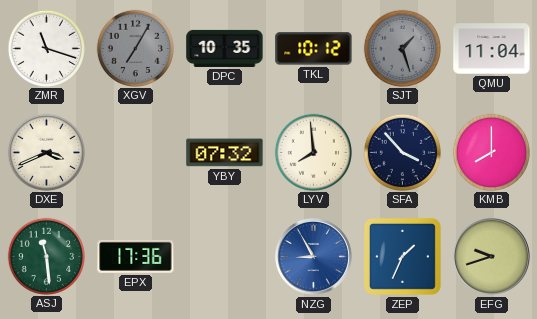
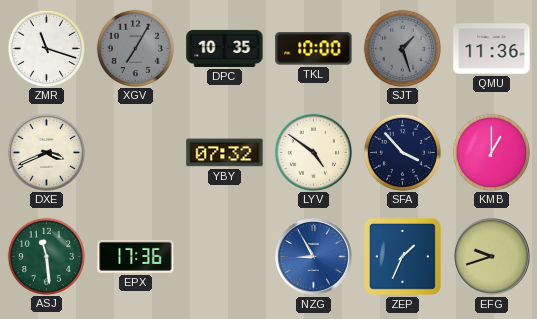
TKL: 10:12 -> 10:00
QMU: 11:04 -> 11:36
LYV: 7:59 -> 4:51
KMB: 8:00 -> 1:00
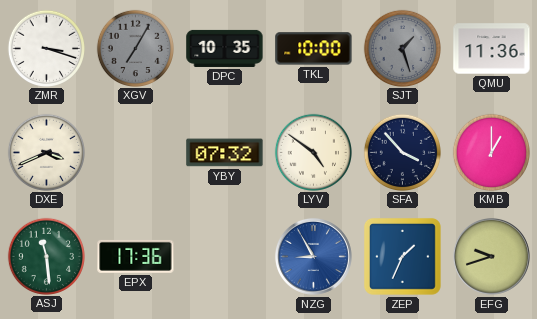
ZMR: 11:18 -> 3:18
